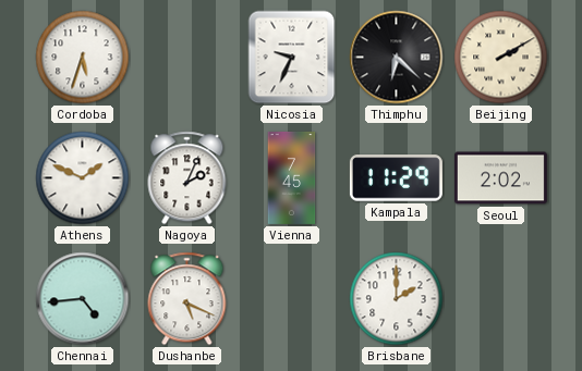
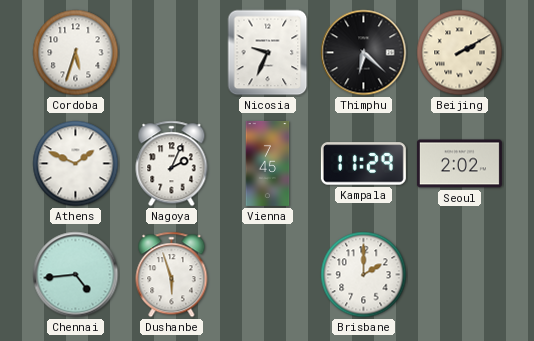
Dushanbe: 5:19 -> 5:57
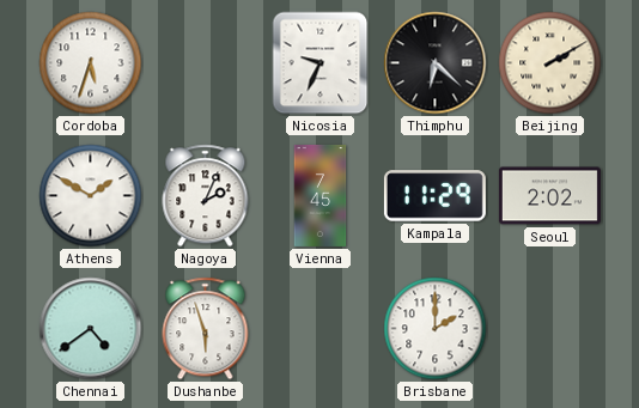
Athens: 1:49 -> 1:50
Chennai: 4:44 -> 4:39
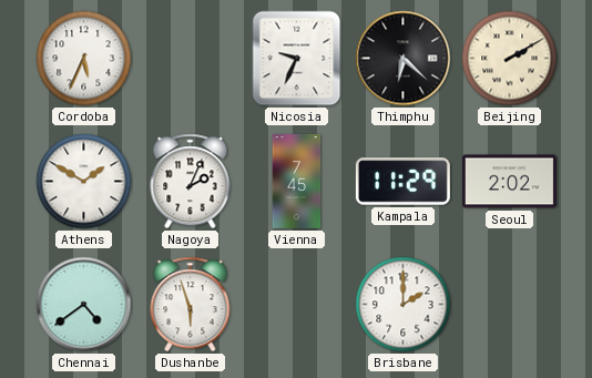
Cordoba: 5:33 -> 5:34
